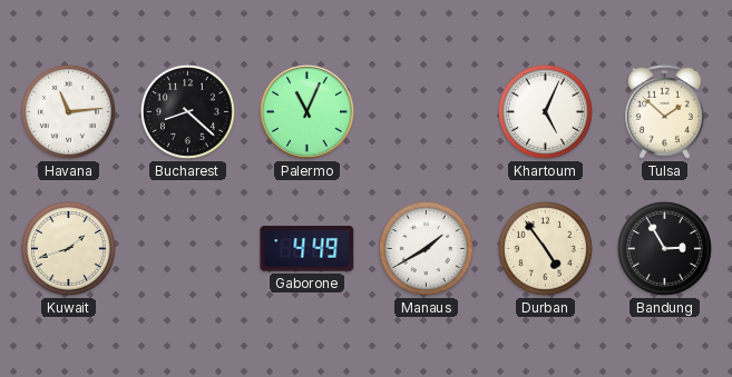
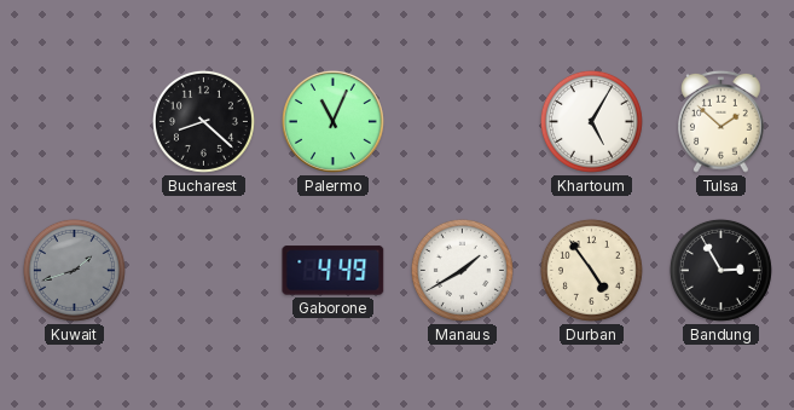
Havana: 11:14 -> none
Khartoum: 5:04 -> 5:05
Kuwait dial: cream -> grey
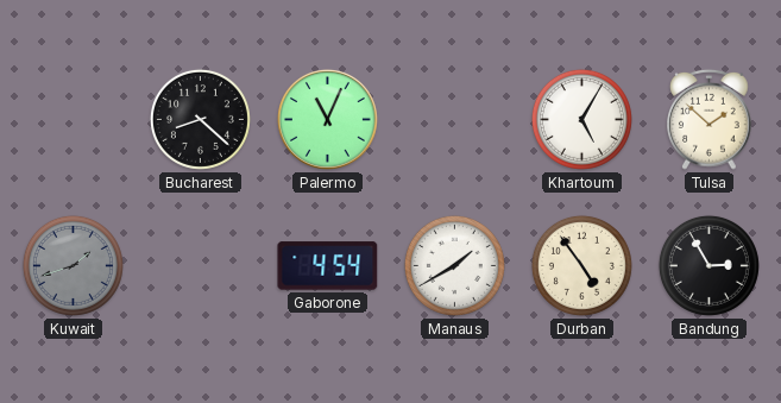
Gaborone: 4:49 -> 4:54
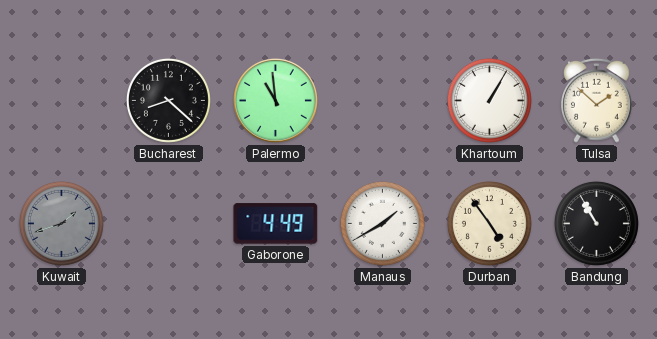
Palermo: 11:04 -> 10:59
Khartoum: 5:05 -> 1:05
Gaborone: 4:54 -> 4:49
Bandung: 2:55 -> 10:55
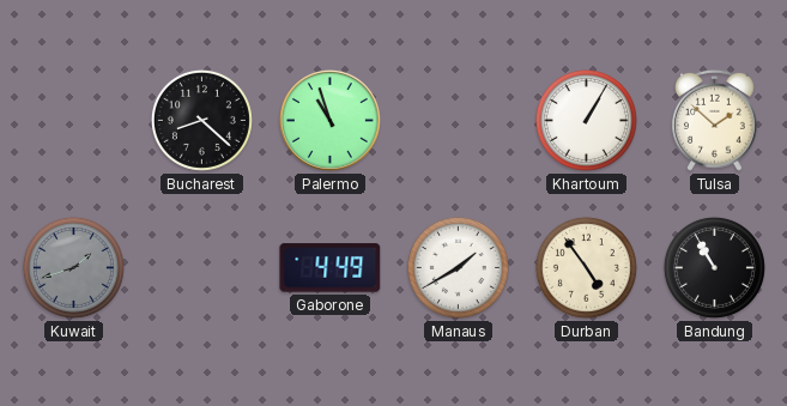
Palermo: 10:59 -> 10:57
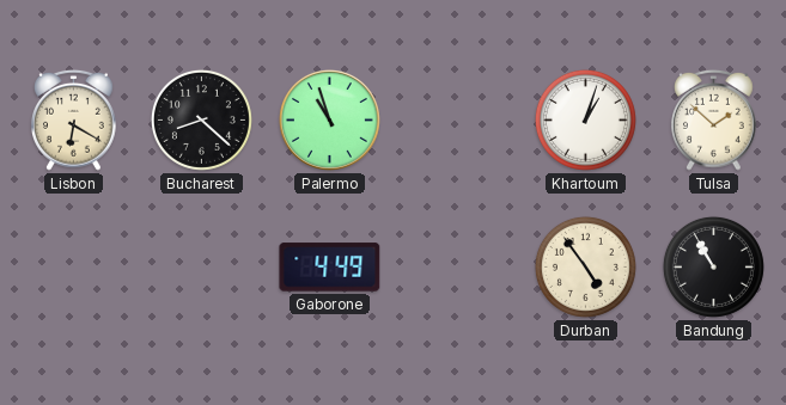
Lisbon: none -> 6:20
Khartoum: 1:05 -> 1:03
Kuwait: 1:42 -> none
Manaus: 1:40 -> none
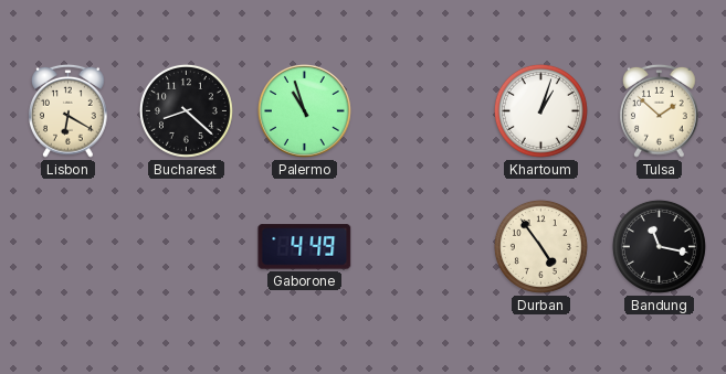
Bandung: 10:55 -> 11:17
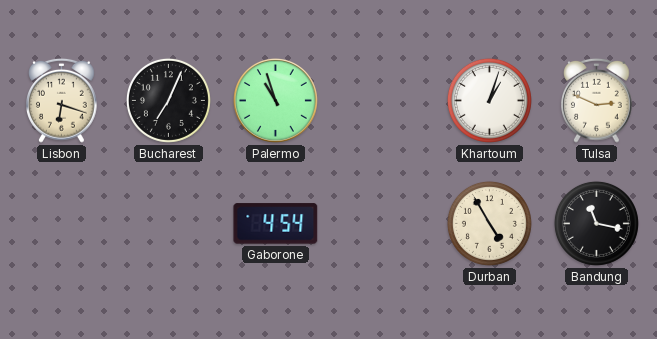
Lisbon: 6:20 -> 6:18
Bucharest: 8:22 -> 7:04
Tulsa: 1:52 -> 2:49
Gaborone: 4:49 -> 4:54
Durban: 4:54 -> 4:55
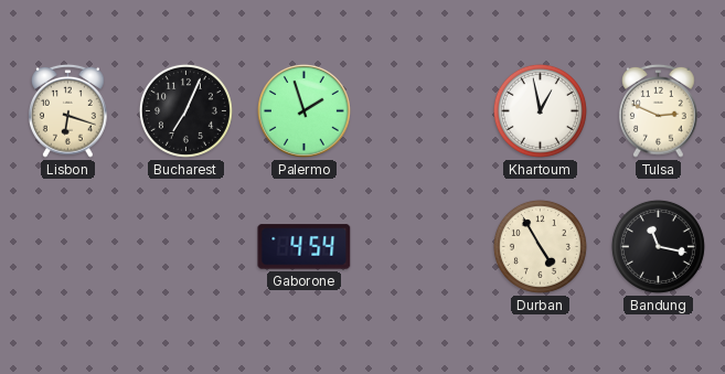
Palermo: 10:57 -> 1:57
Khartoum: 1:03 -> 12:58
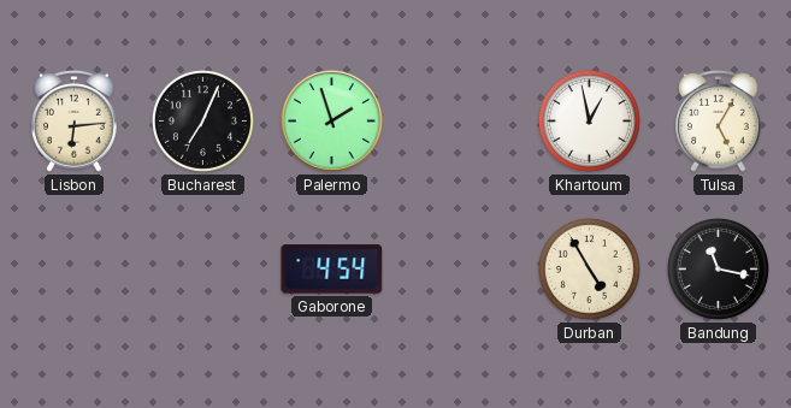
Lisbon: 6:18 -> 6:14
Tulsa: 2:49 -> 5:05
